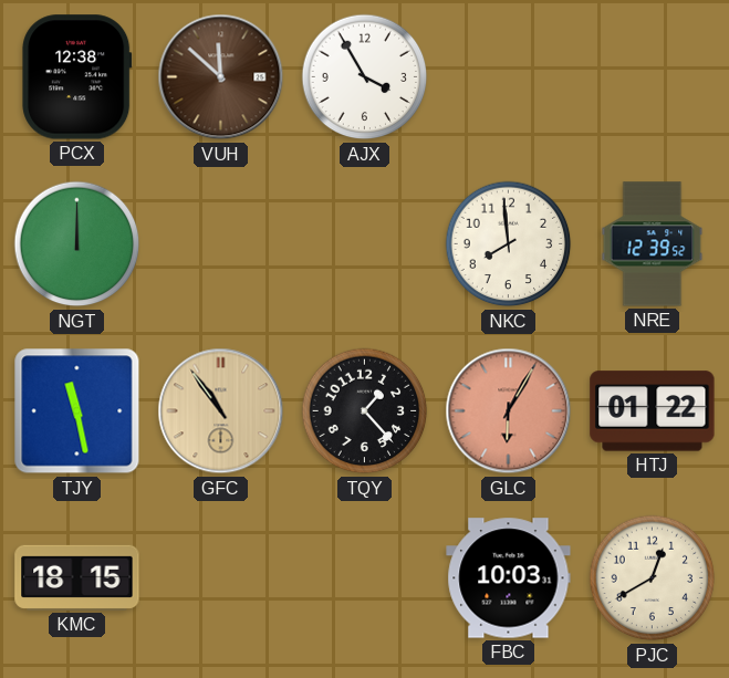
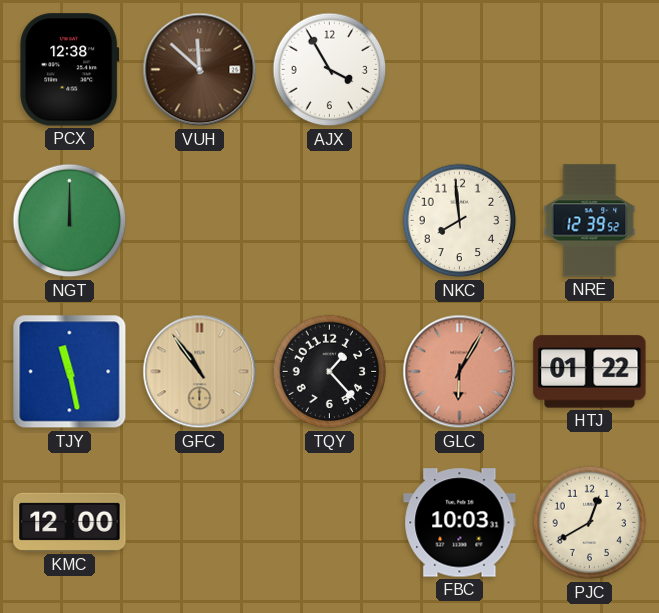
KMC: 18:15 -> 12:00
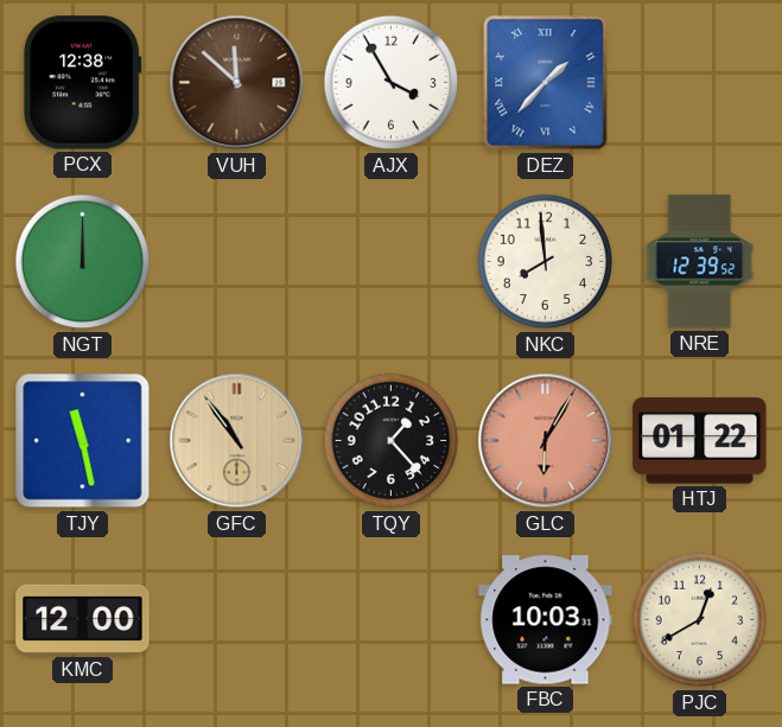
DEZ: none -> 1:37
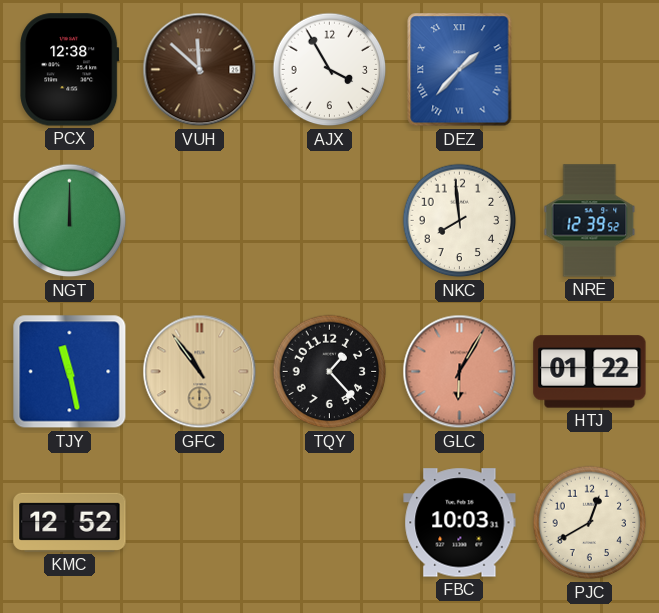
KMC: 12:00 -> 12:52
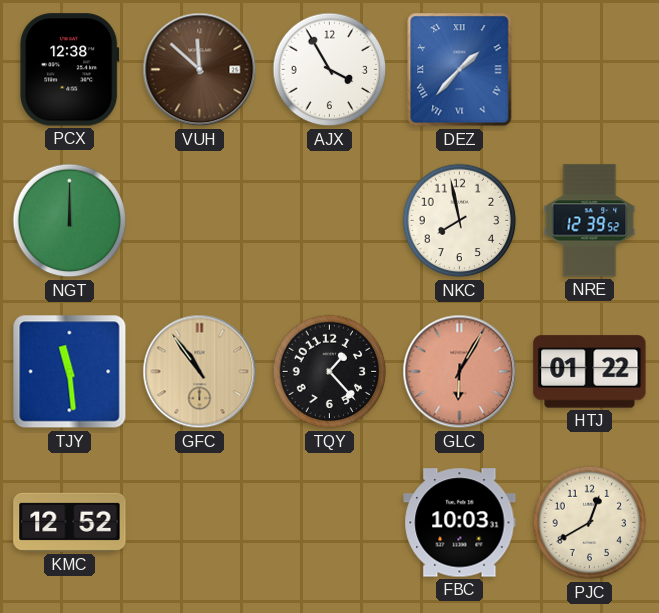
NKC: 7:59 -> 7:58
TJY: 11:28 -> 11:29
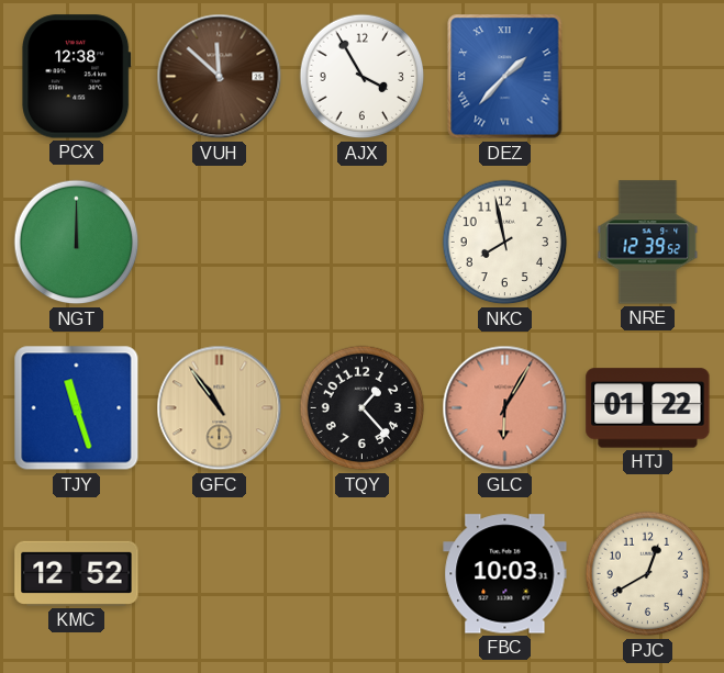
TJY: 11:29 -> 11:27
